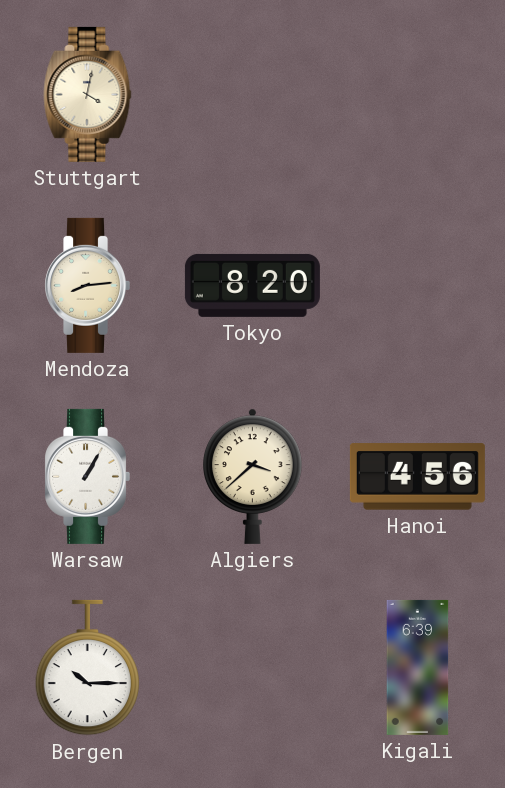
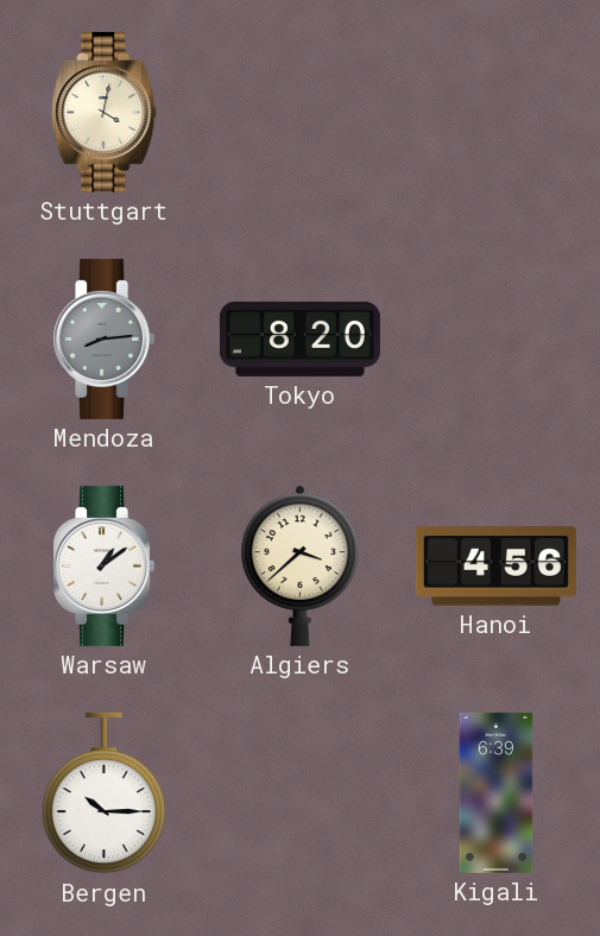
Mendoza dial: cream -> grey
Warsaw: 1:05 -> 1:09
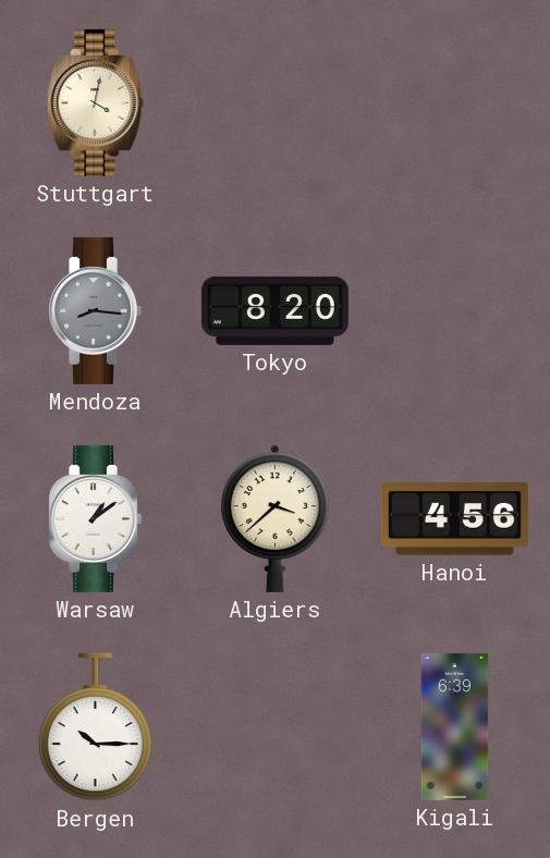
Mendoza: 8:14 -> 8:16
